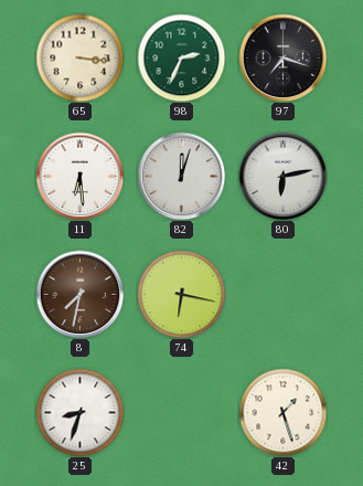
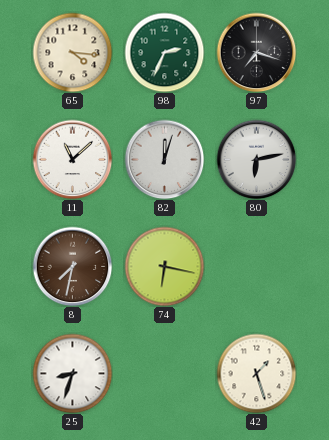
65: 3:16 -> 4:16
11: 6:29 -> 11:08
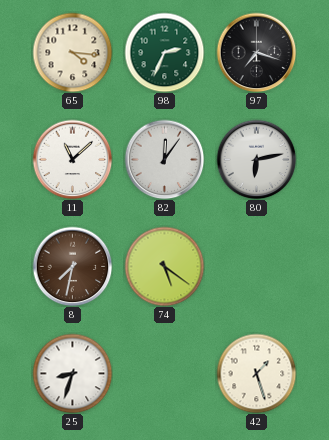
82: 12:03 -> 12:06
74: 6:17 -> 5:21
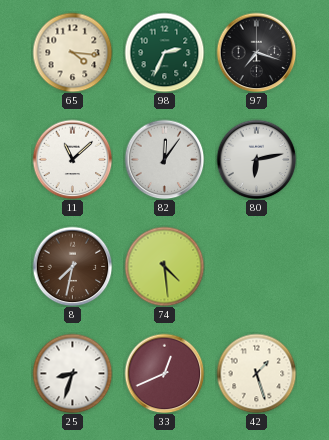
74: 5:21 -> 4:29
33: none -> 12:41
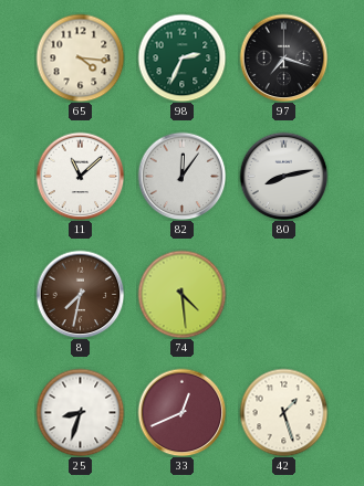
80: 6:13 -> 8:13
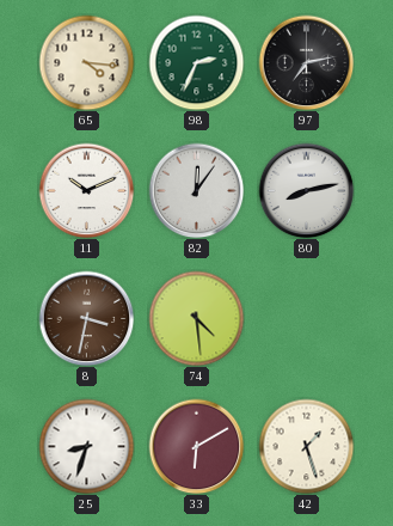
97: 7:18 -> 7:13
11: 11:08 -> 10:11
8: 7:32 -> 3:32
33: 12:41 -> 6:10
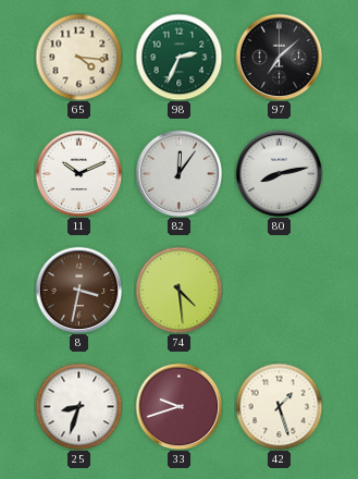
97: 7:13 -> 7:08
33: 6:10 -> 9:42
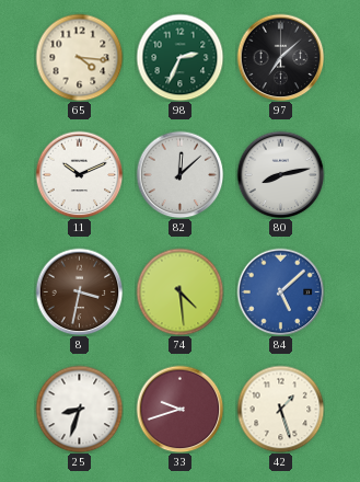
82: 12:06 -> 12:08
84: none -> 5:08
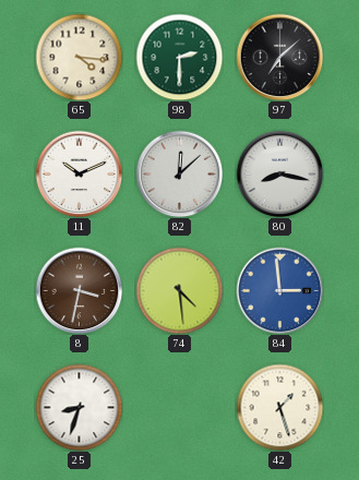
98: 2:34 -> 2:30
80: 8:13 -> 8:17
84: 5:08 -> 2:59
33: 9:42 -> none
